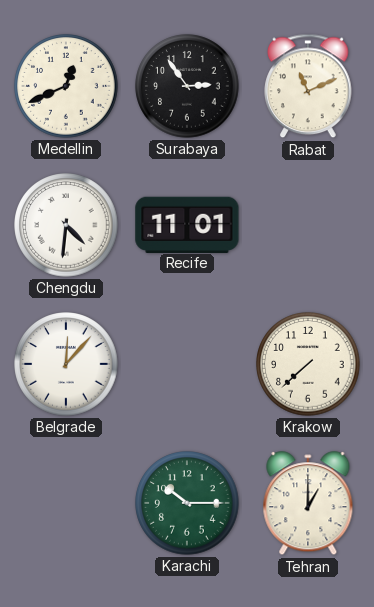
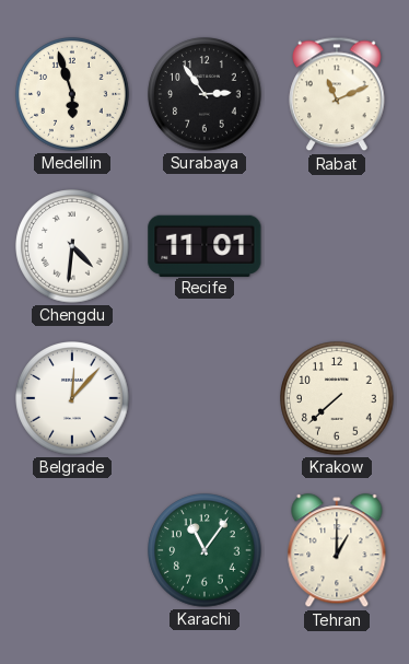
Medellin: 12:41 -> 5:57
Karachi: 10:15 -> 11:06
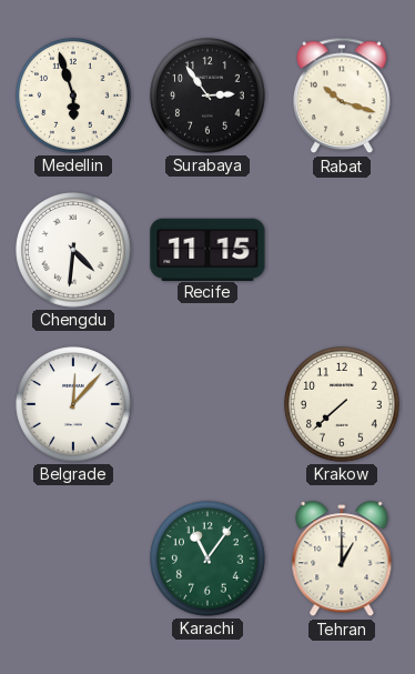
Rabat: 11:11 -> 10:18
Recife: 11:01 -> 11:15
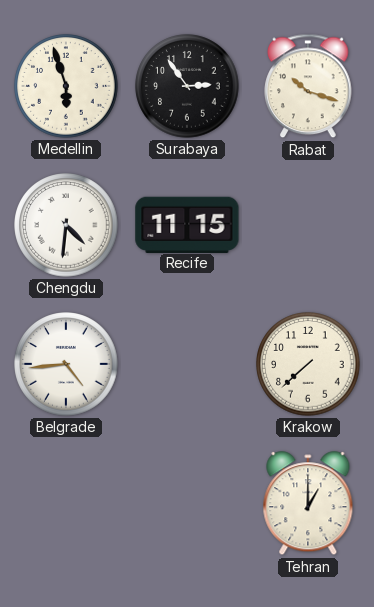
Belgrade: 12:07 -> 4:44
Karachi: 11:06 -> none
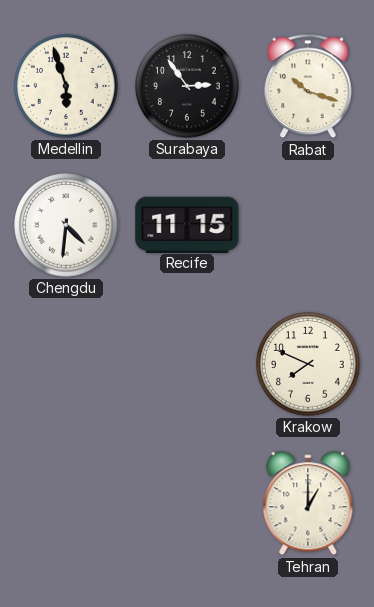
Belgrade: 4:44 -> none
Krakow: 7:38 -> 7:49
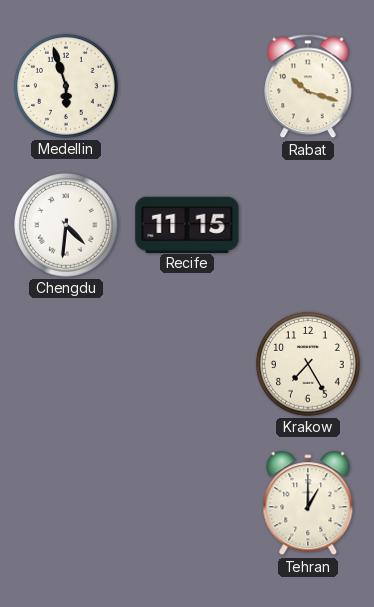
Surabaya: 2:54 -> none
Krakow: 7:49 -> 7:25
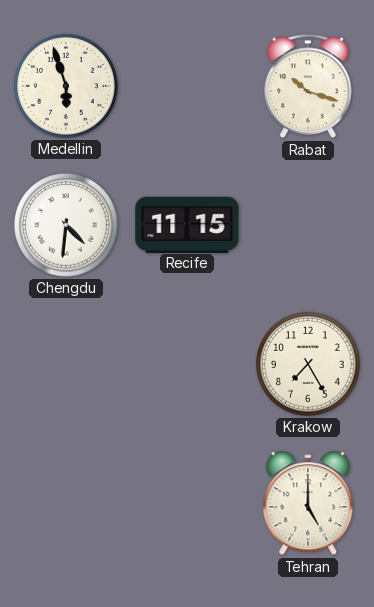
Tehran: 1:00 -> 5:00
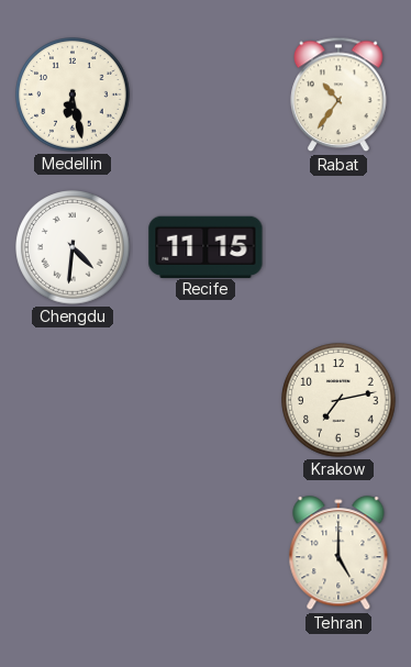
Medellin: 5:57 -> 6:28
Rabat: 10:18 -> 10:36
Krakow: 7:25 -> 7:13
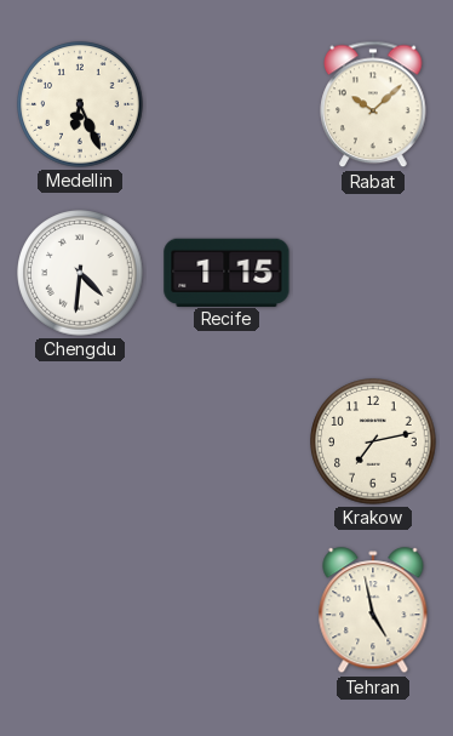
Medellin: 6:28 -> 6:26
Rabat: 10:36 -> 10:08
Recife: 11:15 -> 1:15
Tehran: 5:00 -> 4:58
